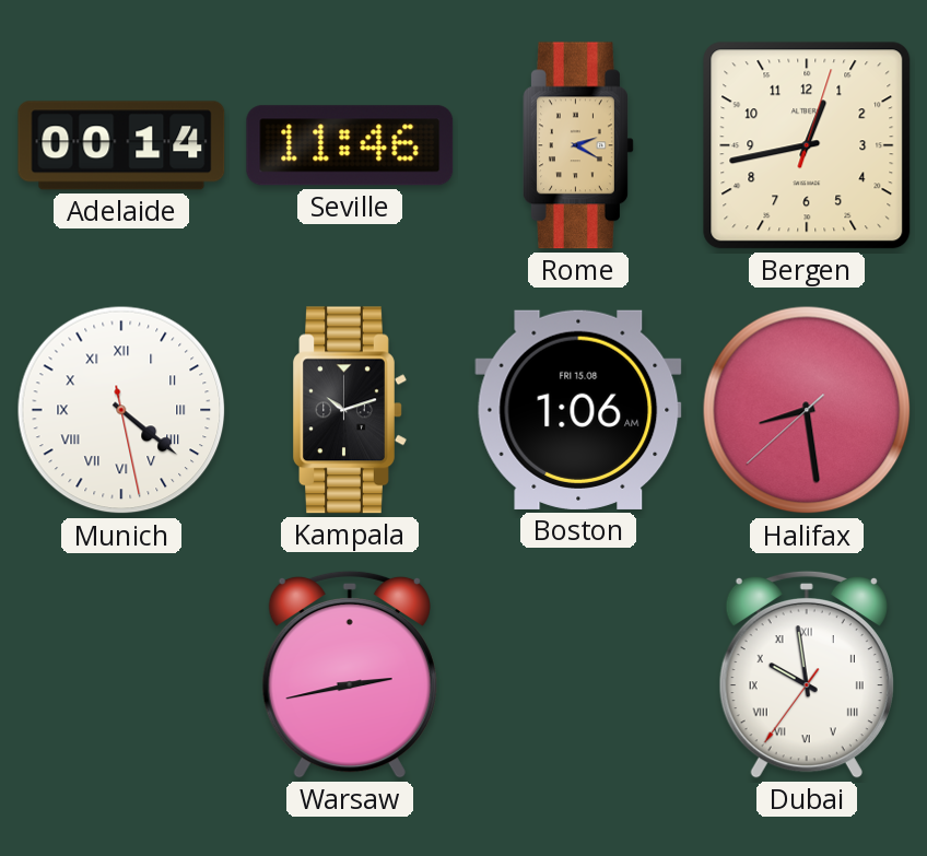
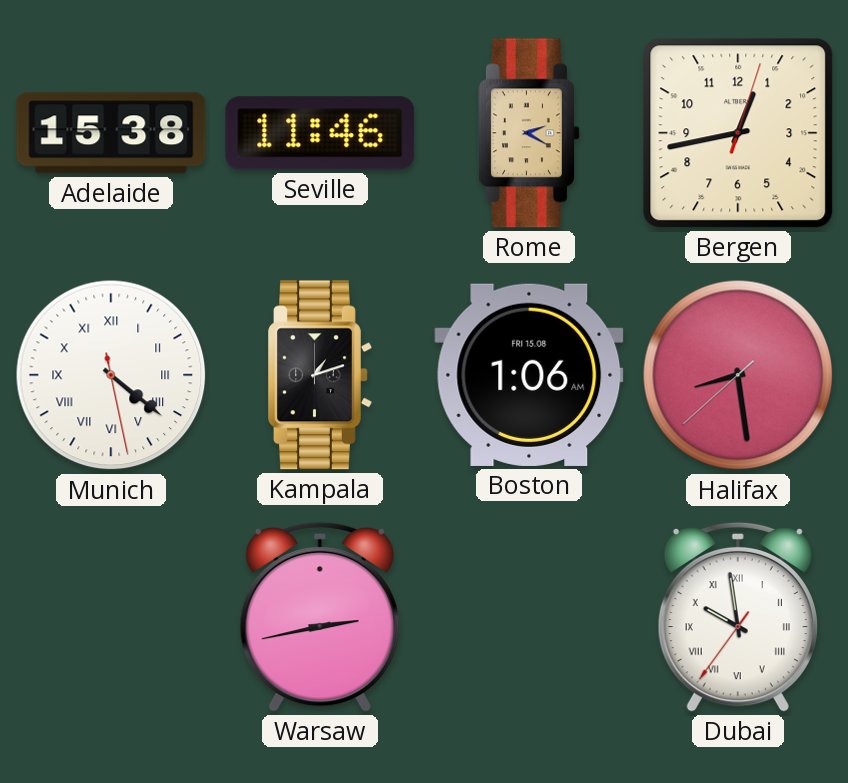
Adelaide: 00:14 -> 15:38
Kampala: 10:12 -> 1:12
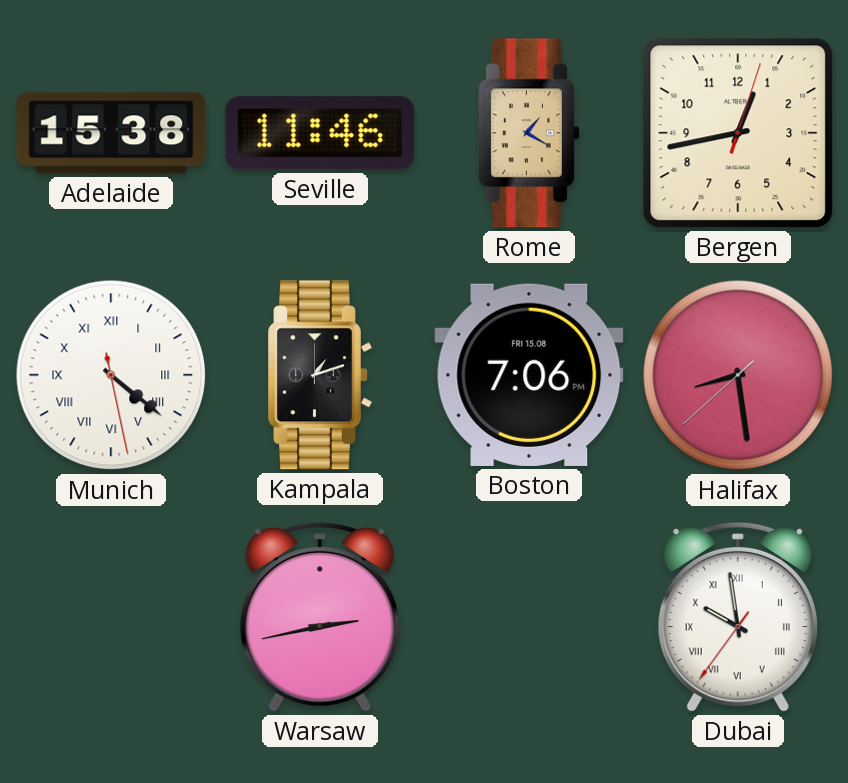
Rome: 2:20 -> 1:20
Boston: 1:06 -> 7:06
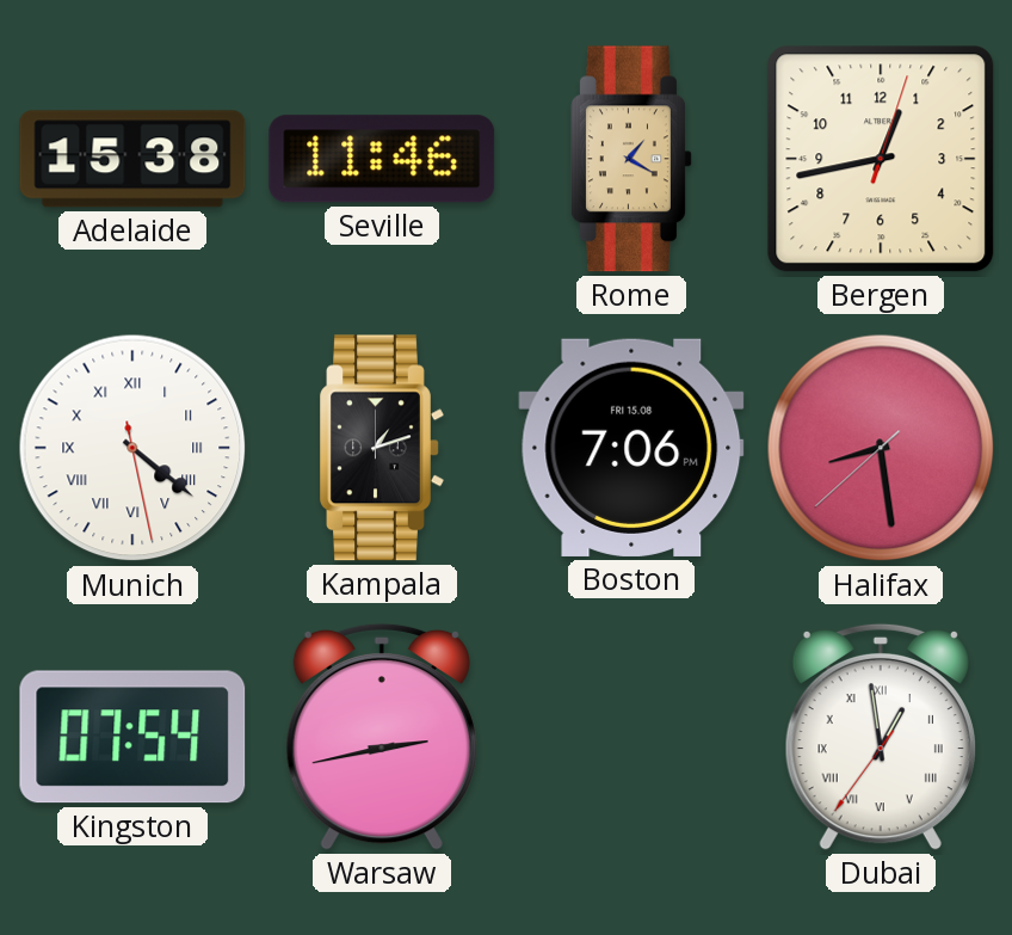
Kingston: none -> 07:54
Dubai: 9:58 -> 12:58
